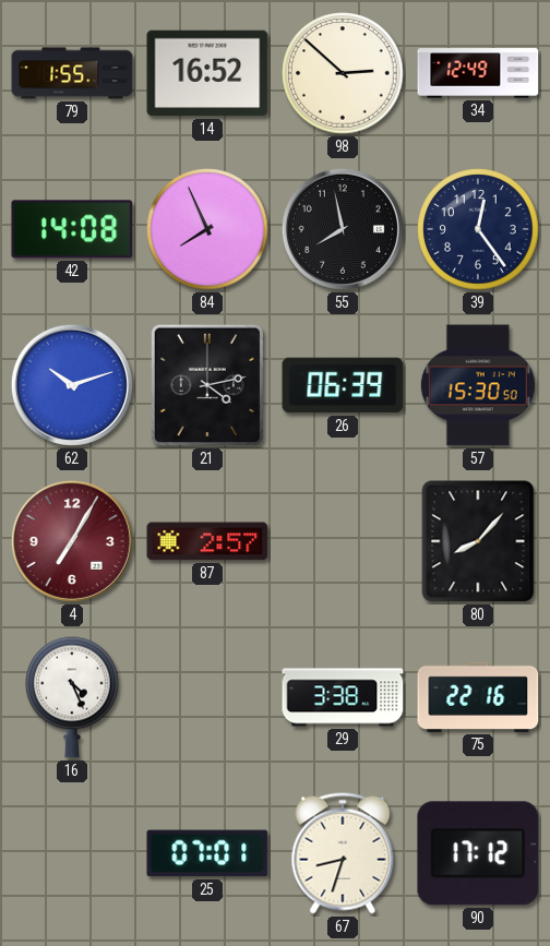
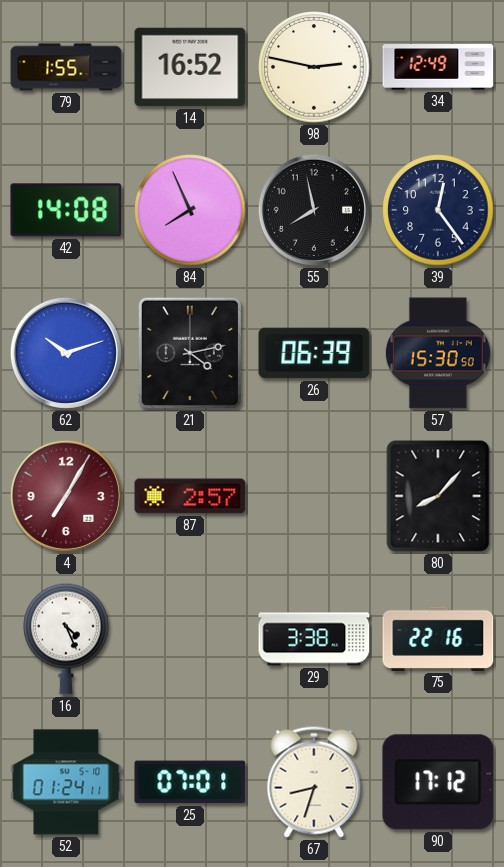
98: 2:52 -> 2:47
52: none -> 01:24
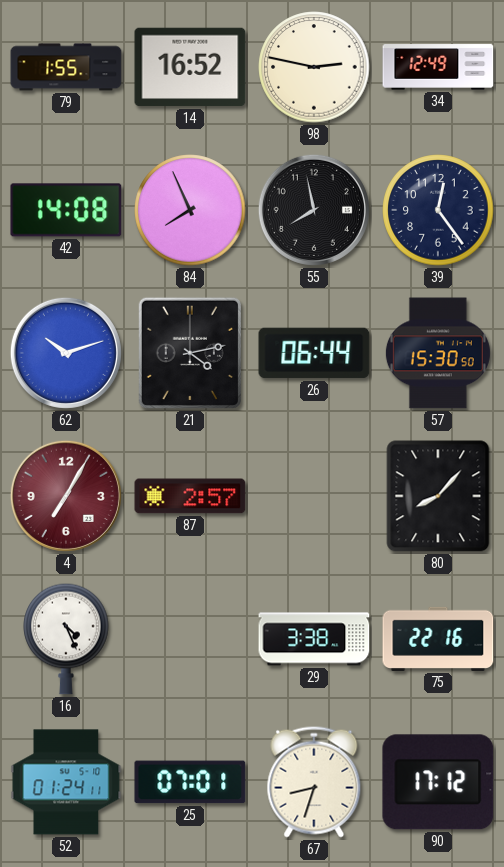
26: 06:39 -> 06:44
